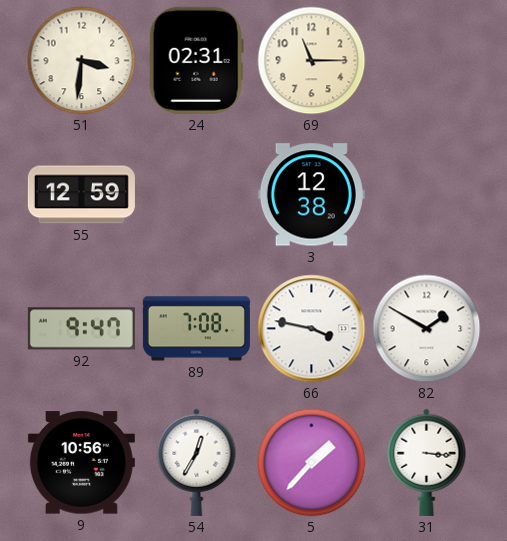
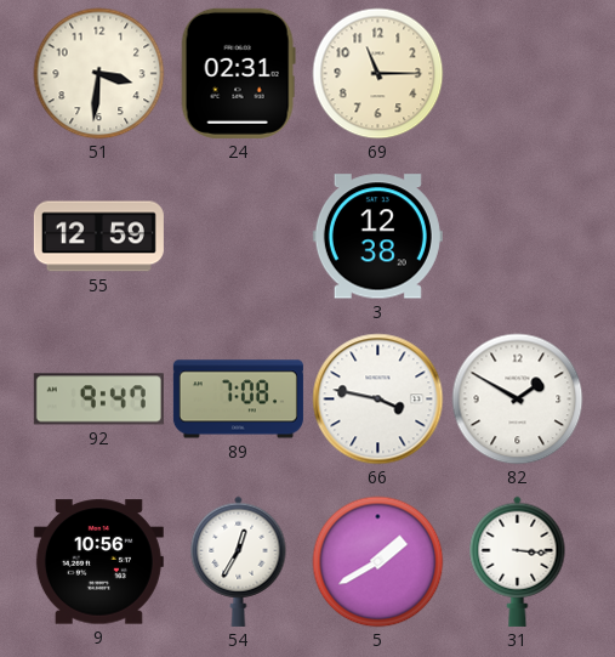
5: 1:37 -> 1:40
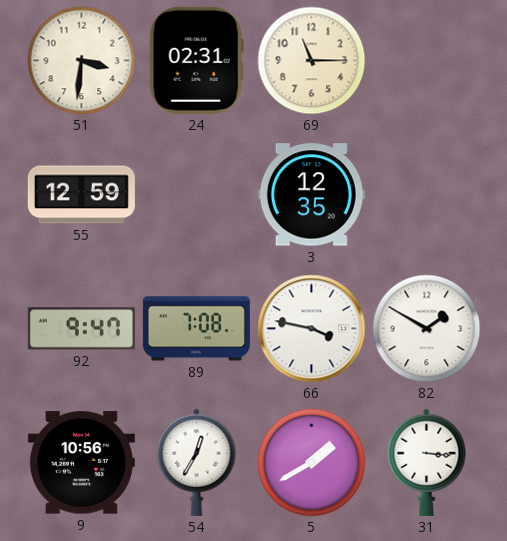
3: 12:38 -> 12:35
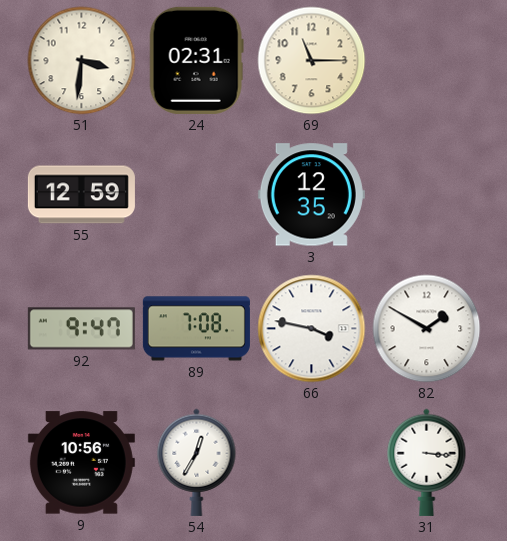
5: 1:40 -> none
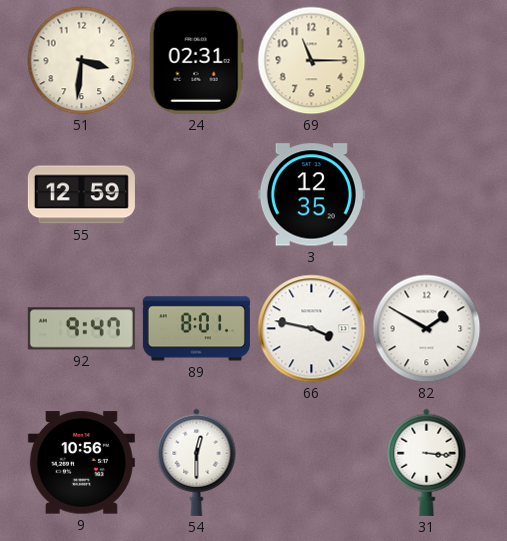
89: 7:08 -> 8:01
54: 12:35 -> 12:30
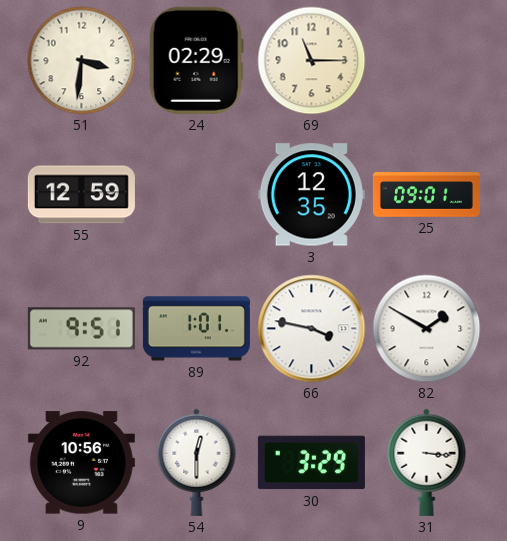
24: 02:31 -> 02:29
25: none -> 09:01
92: 9:47 -> 9:51
89: 8:01 -> 1:01
30: none -> 3:29
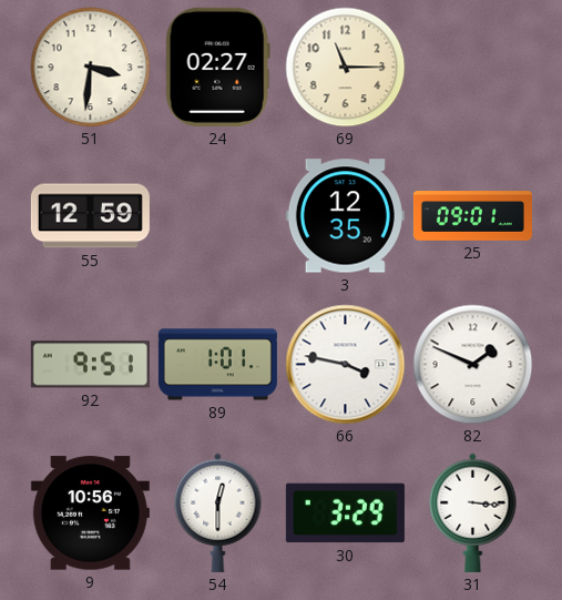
24: 02:29 -> 02:27
82: 1:50 -> 1:49
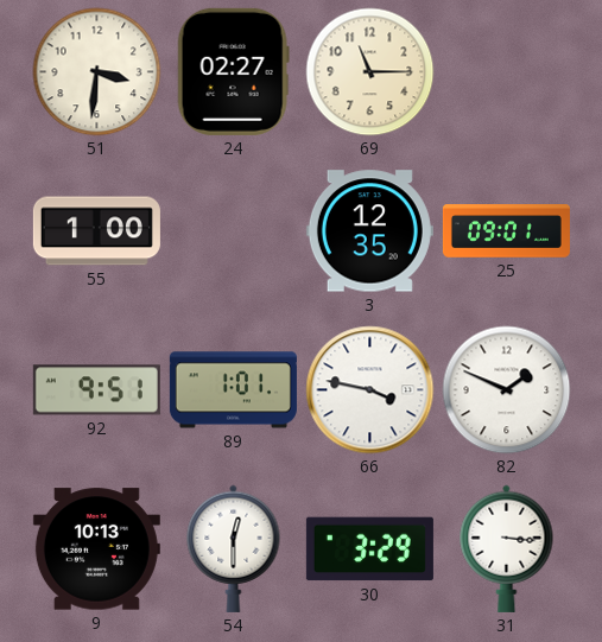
55: 12:59 -> 1:00
9: 10:56 -> 10:13
